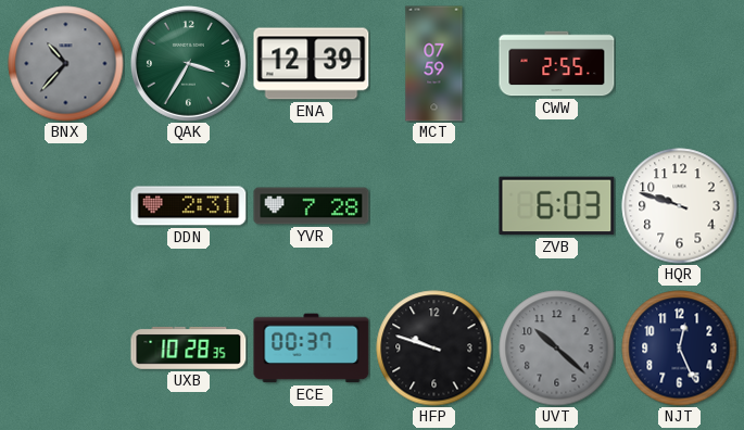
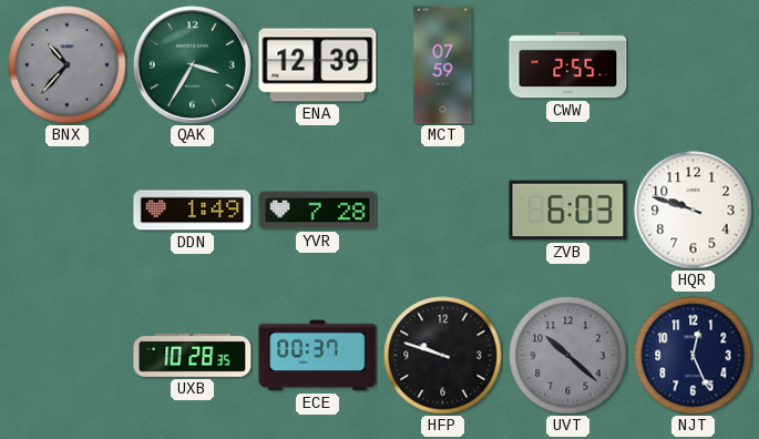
DDN: 2:31 -> 1:49
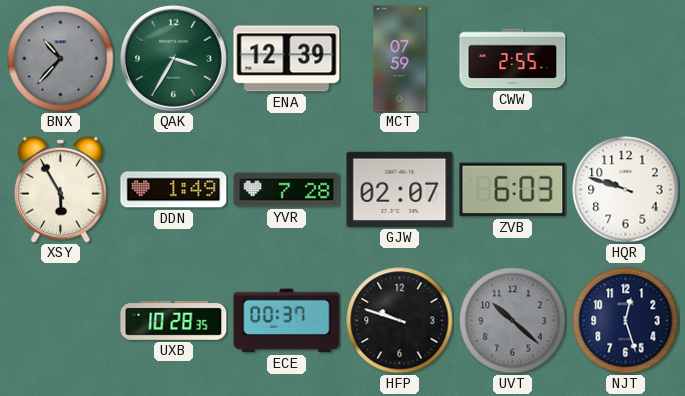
XSY: none -> 5:55
GJW: none -> 02:07
NJT: 12:26 -> 12:27
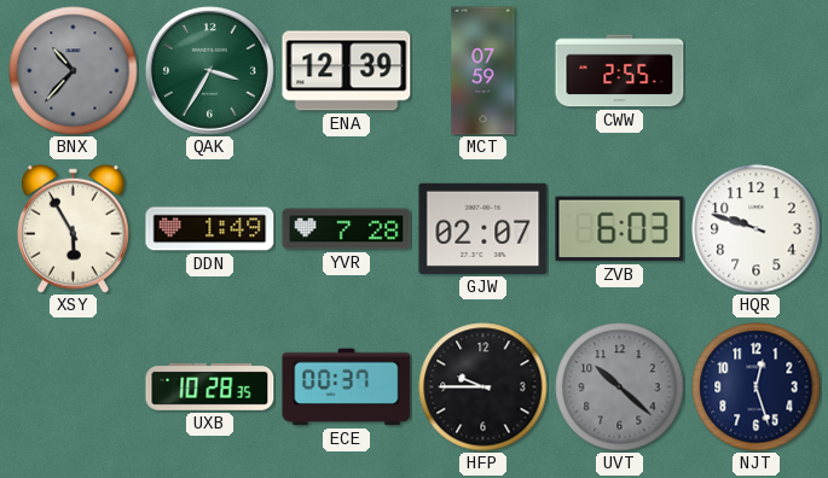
HFP: 9:48 -> 9:45
